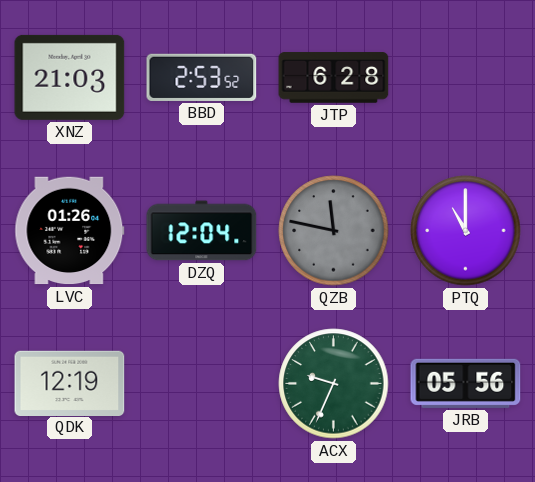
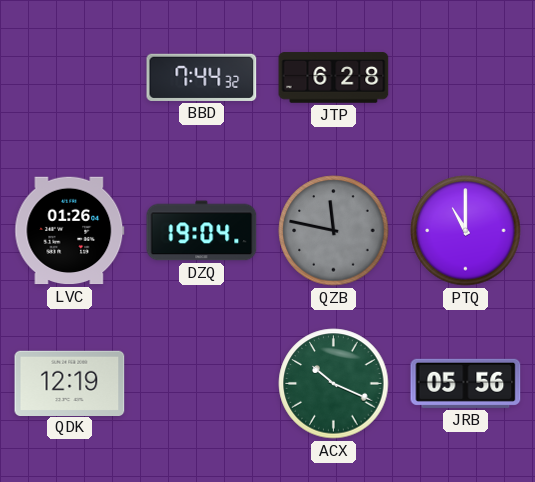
XNZ: 21:03 -> none
BBD: 2:53 -> 7:44
DZQ: 12:04 -> 19:04
ACX: 9:34 -> 10:19
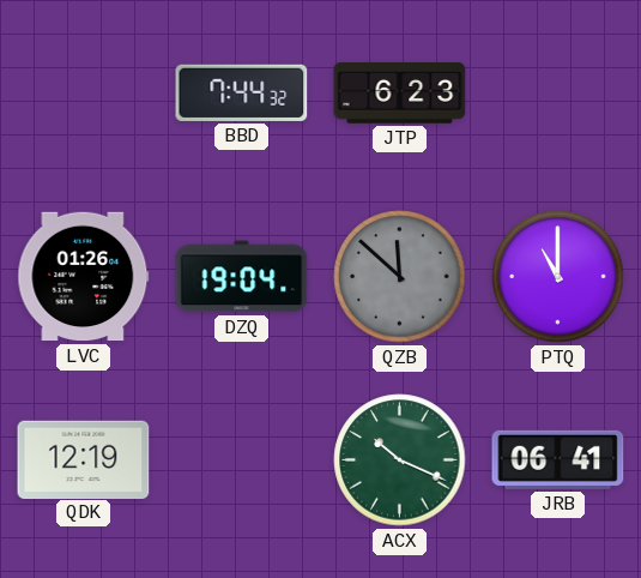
JTP: 6:28 -> 6:23
QZB: 11:47 -> 11:52
JRB: 05:56 -> 06:41
